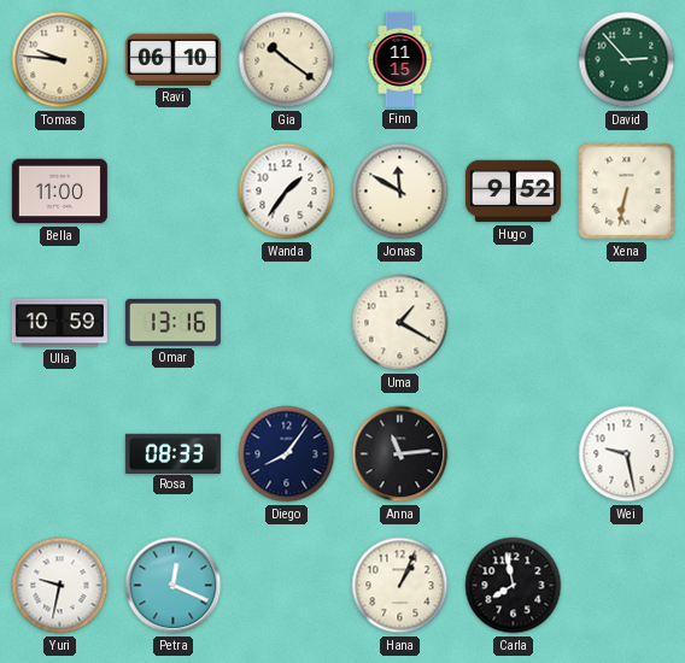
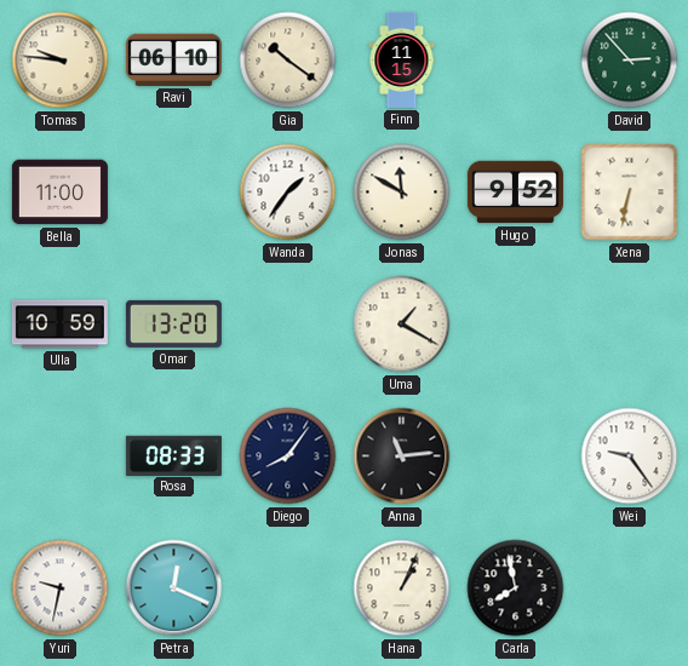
Omar: 13:16 -> 13:20
Wei: 9:28 -> 9:24
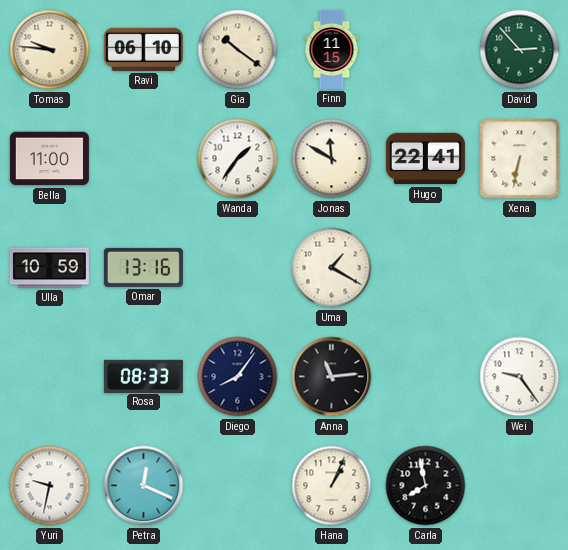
Hugo: 9:52 -> 22:41
Omar: 13:20 -> 13:16
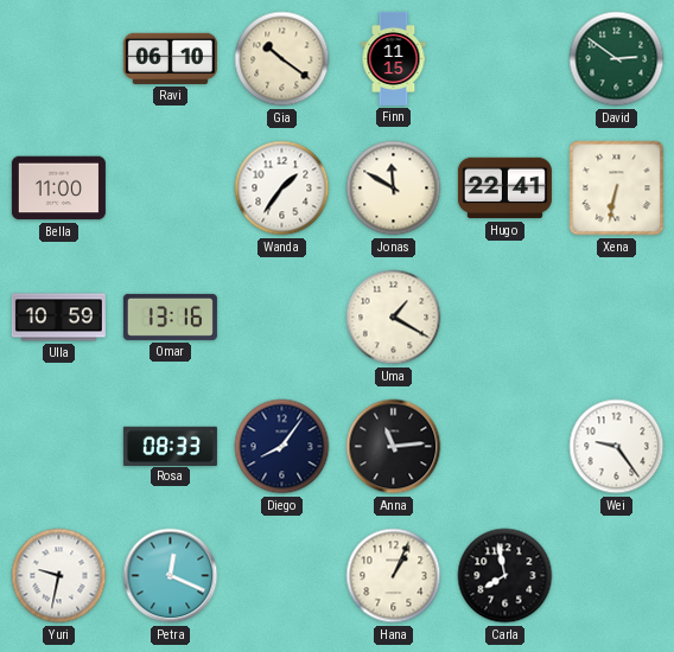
Tomas: 9:46 -> none
David: 2:53 -> 2:51
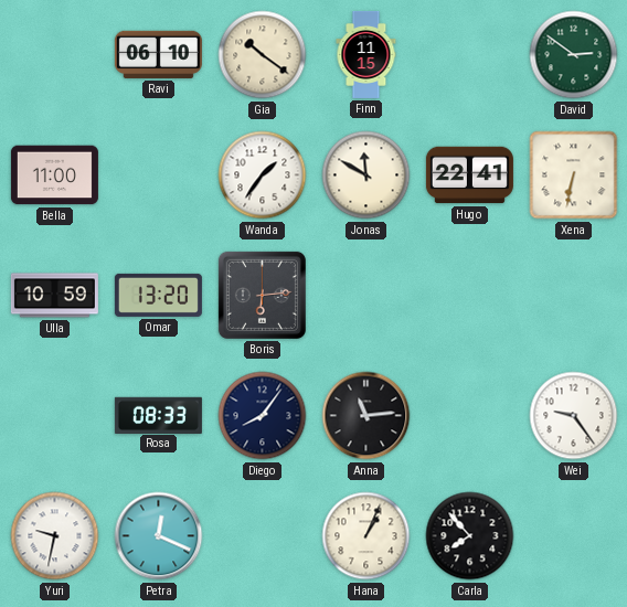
Omar: 13:16 -> 13:20
Boris: none -> 6:14
Uma: 1:20 -> none
Carla: 7:58 -> 7:53
